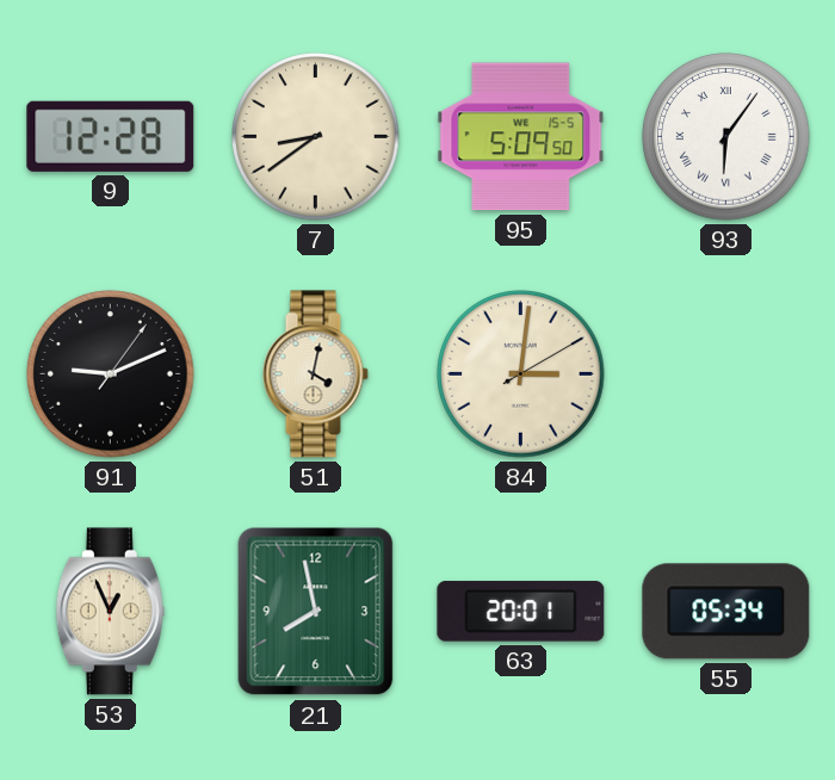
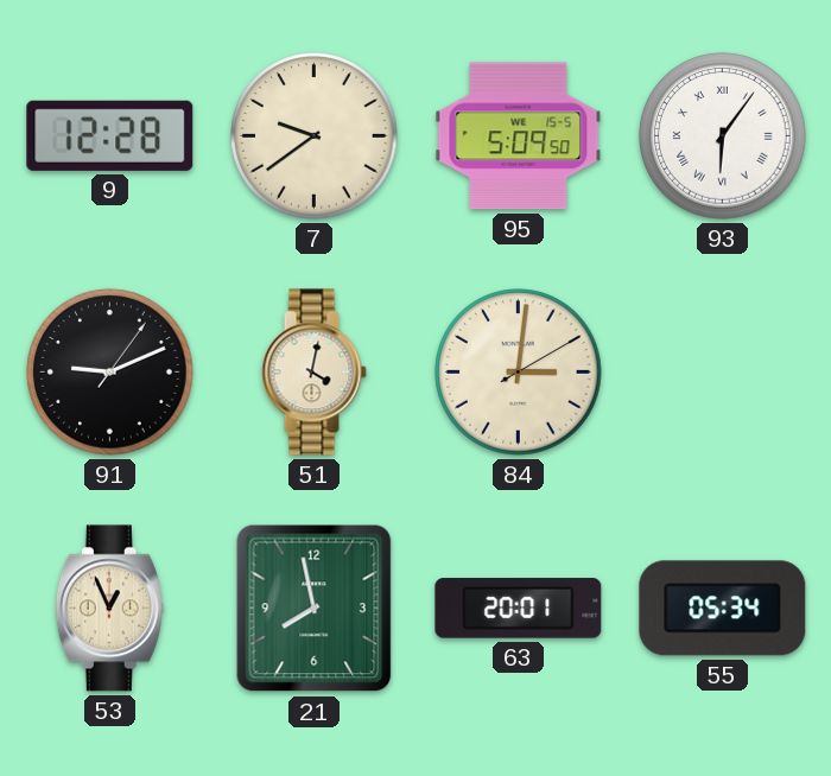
7: 8:39 -> 9:39
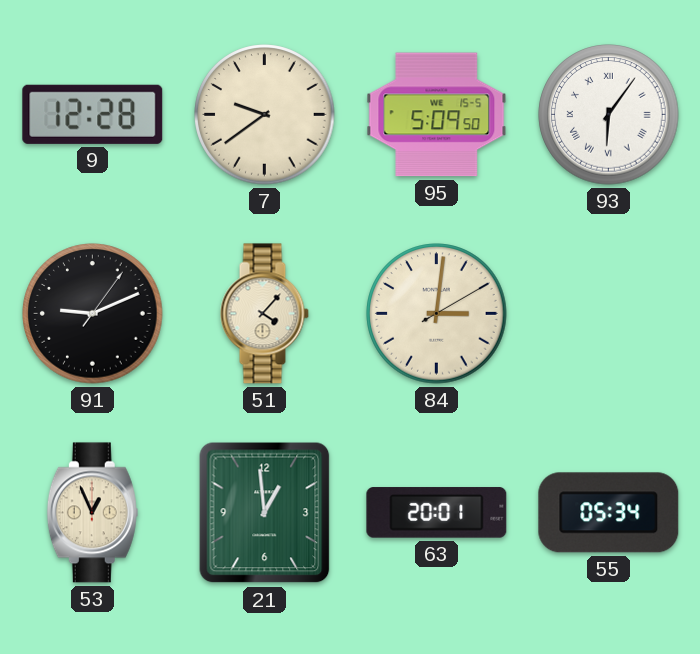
51: 4:02 -> 4:07
21: 7:58 -> 12:59
